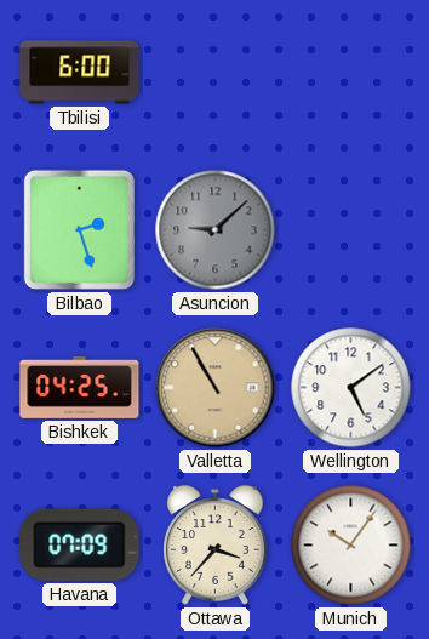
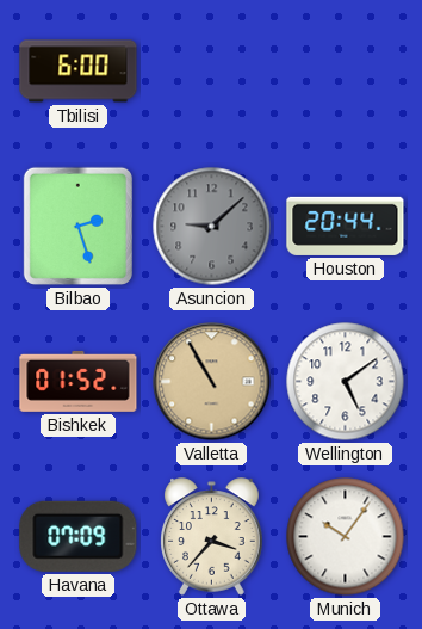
Houston: none -> 20:44
Bishkek: 04:25 -> 01:52
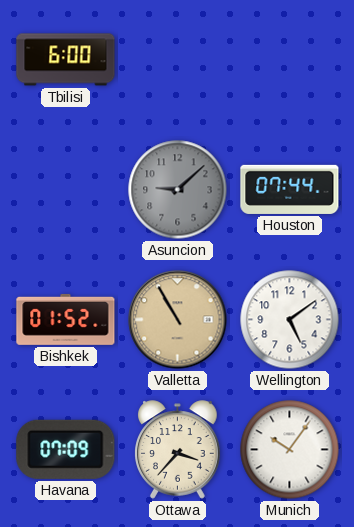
Bilbao: 2:27 -> none
Houston: 20:44 -> 07:44
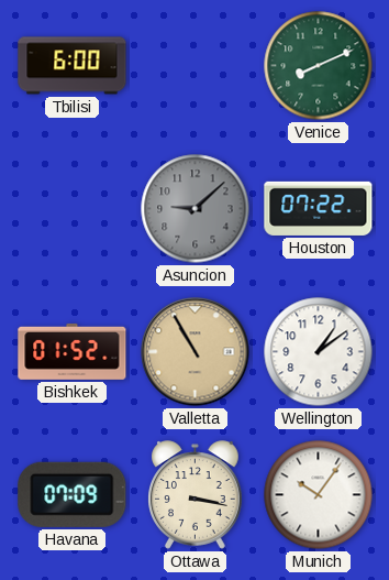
Venice: none -> 8:11
Houston: 07:44 -> 07:22
Wellington: 5:09 -> 1:09
Ottawa: 3:37 -> 3:17
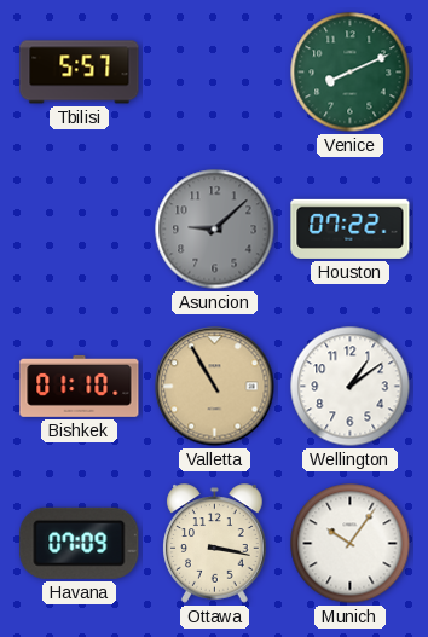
Tbilisi: 6:00 -> 5:57
Bishkek: 01:52 -> 01:10
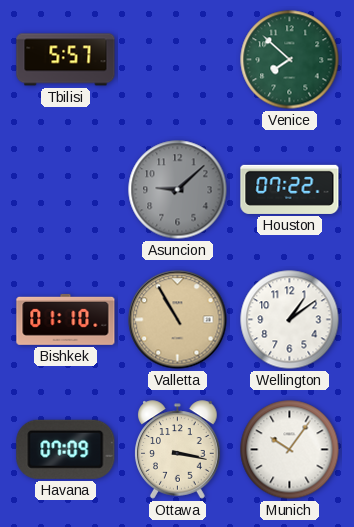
Venice: 8:11 -> 7:52
